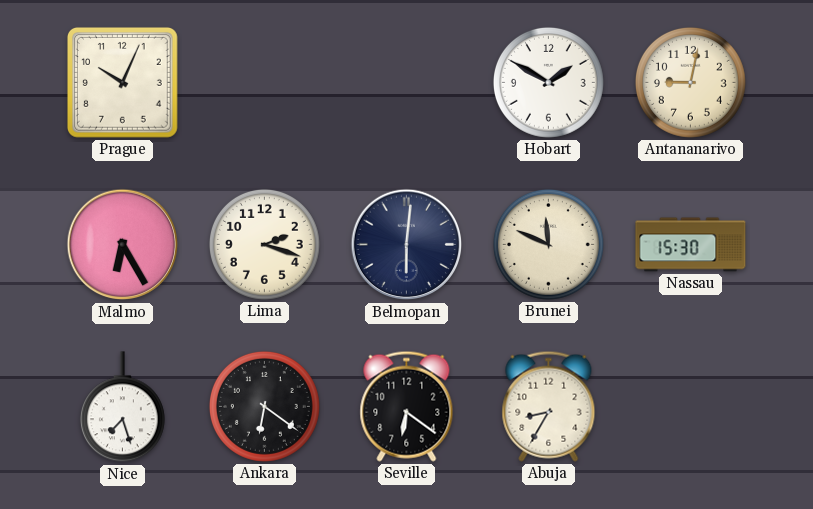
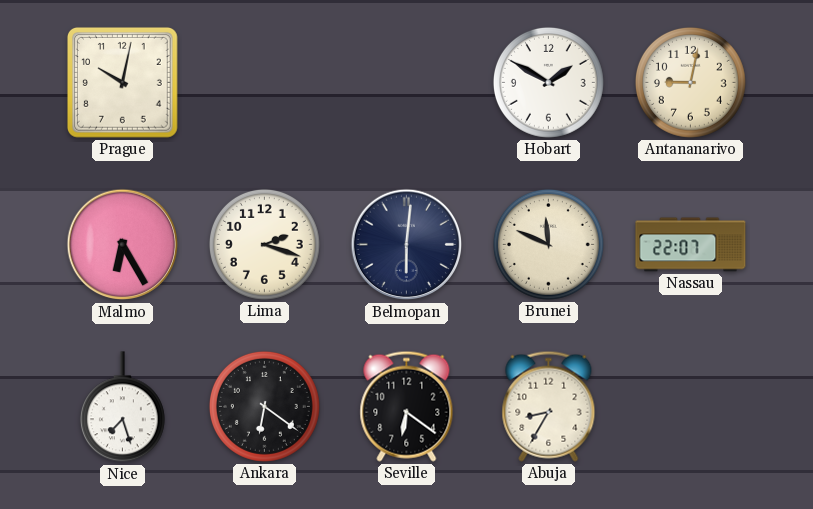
Prague: 10:04 -> 10:02
Nassau: 15:30 -> 22:07
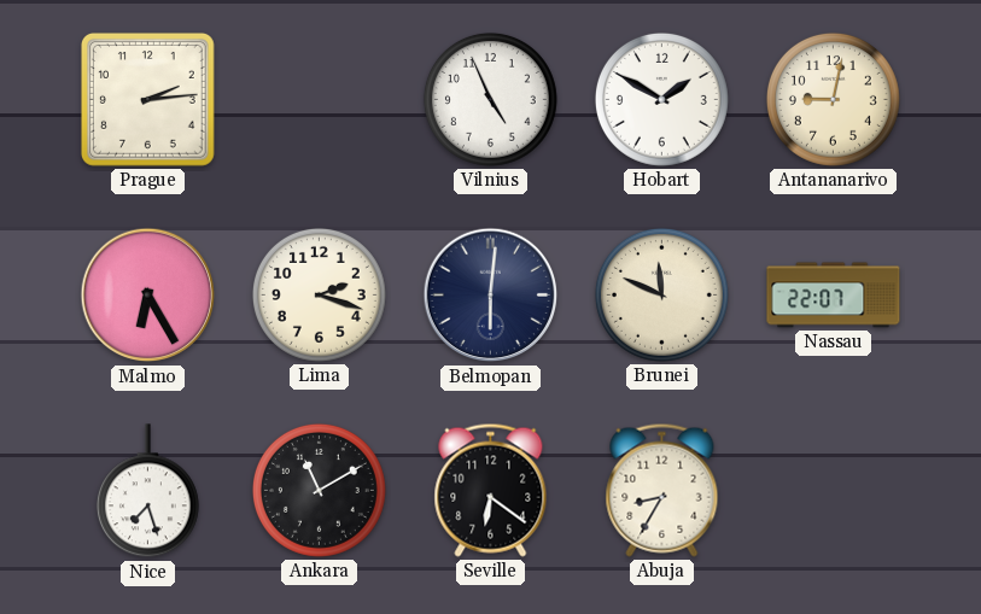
Prague: 10:02 -> 2:14
Vilnius: none -> 4:56
Ankara: 6:21 -> 11:10
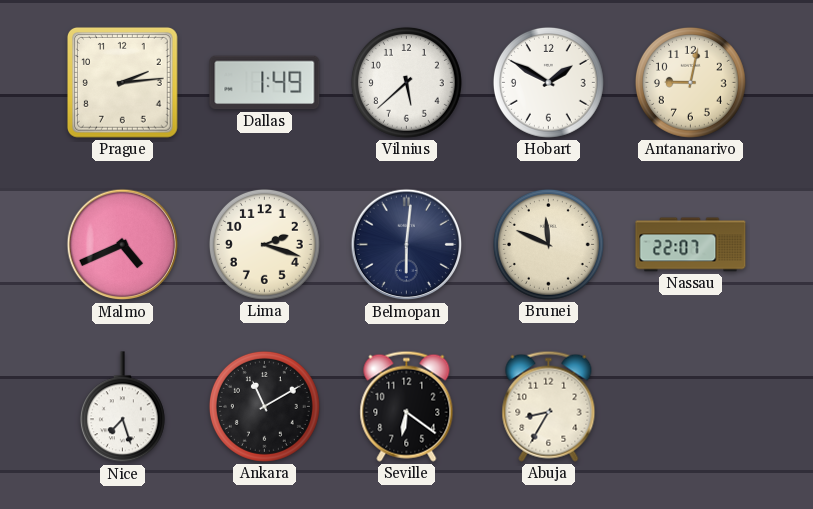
Dallas: none -> 1:49
Vilnius: 4:56 -> 5:38
Malmo: 6:25 -> 4:41
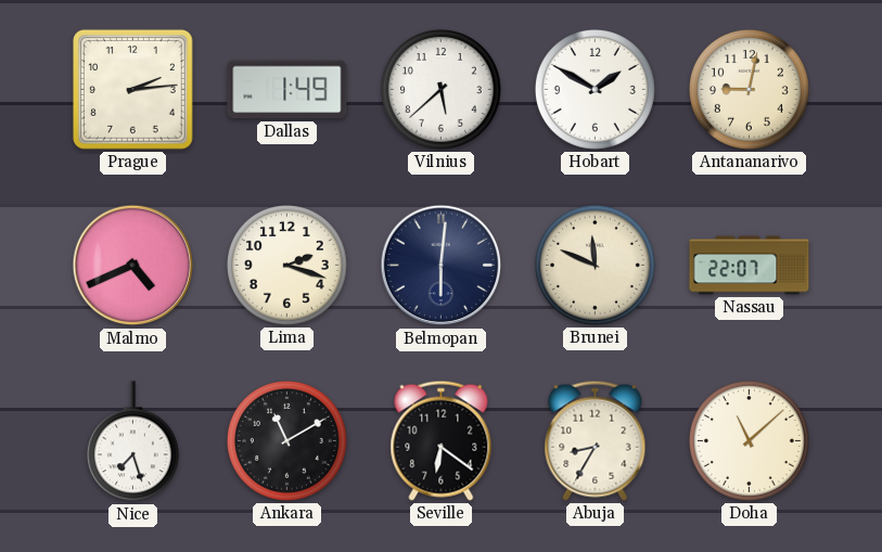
Doha: none -> 11:08
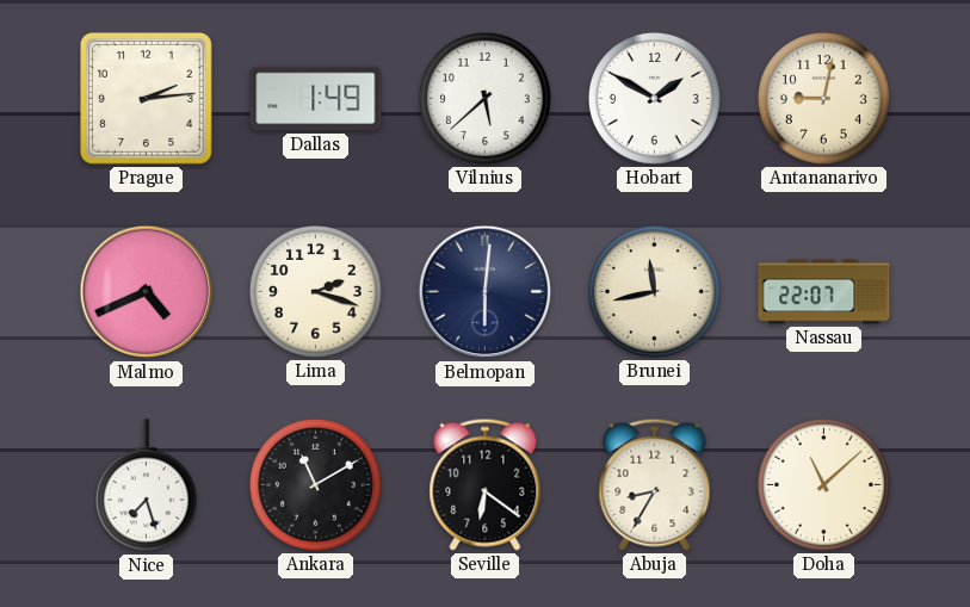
Brunei: 11:49 -> 11:43
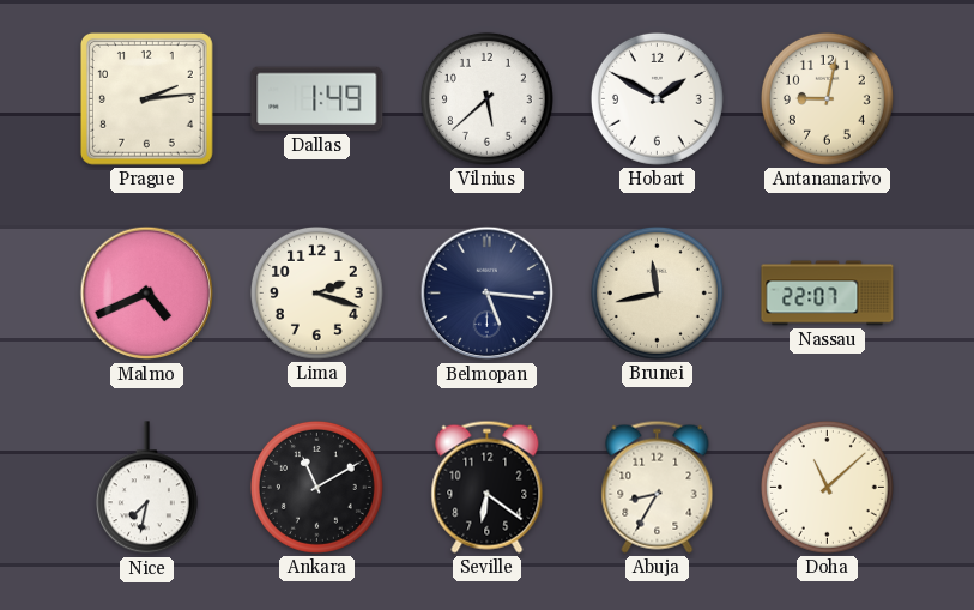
Belmopan: 6:01 -> 5:16
Nice: 7:27 -> 7:32
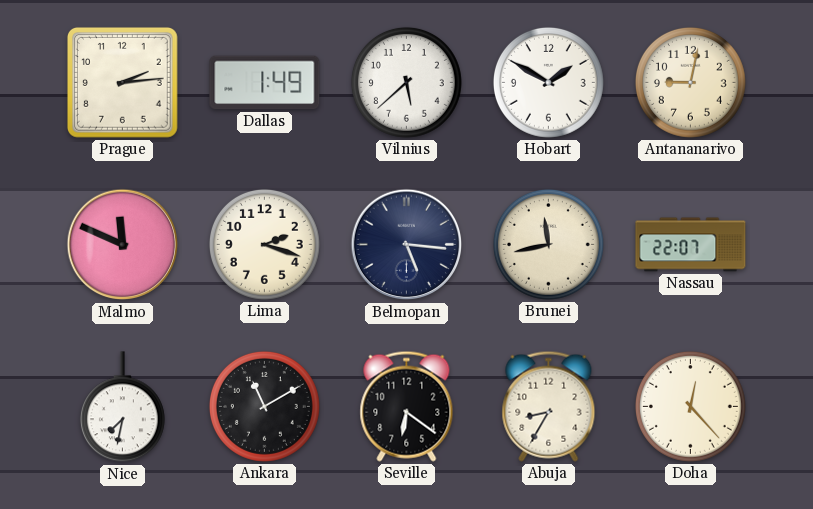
Malmo: 4:41 -> 11:49
Doha: 11:08 -> 12:23
